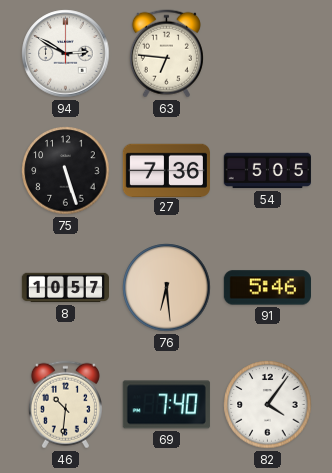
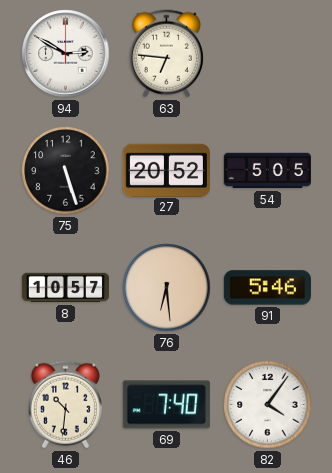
27: 7:36 -> 20:52
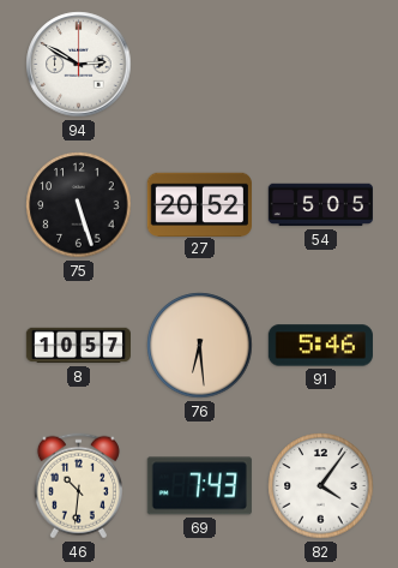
63: 6:46 -> none
69: 7:40 -> 7:43
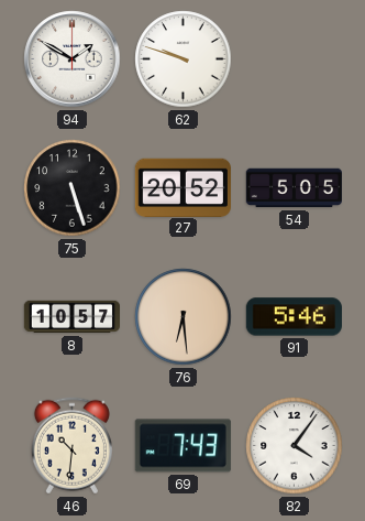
94: 2:50 -> 1:50
62: none -> 9:48
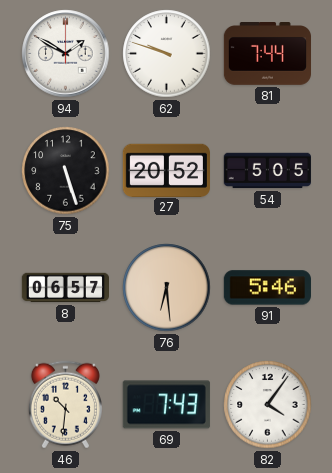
81: none -> 7:44
8: 10:57 -> 06:57
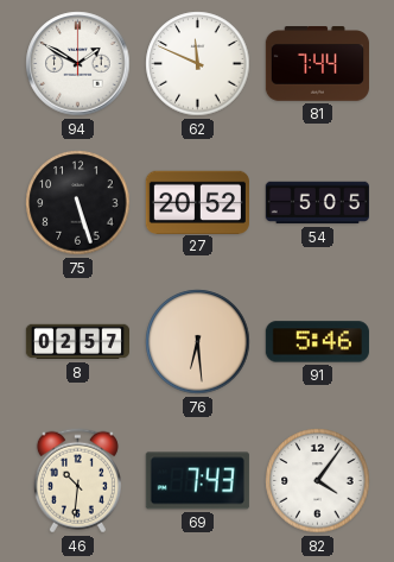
62: 9:48 -> 11:49
8: 06:57 -> 02:57
